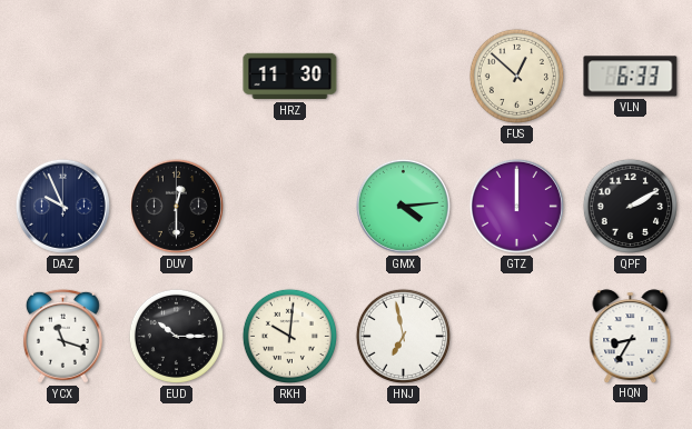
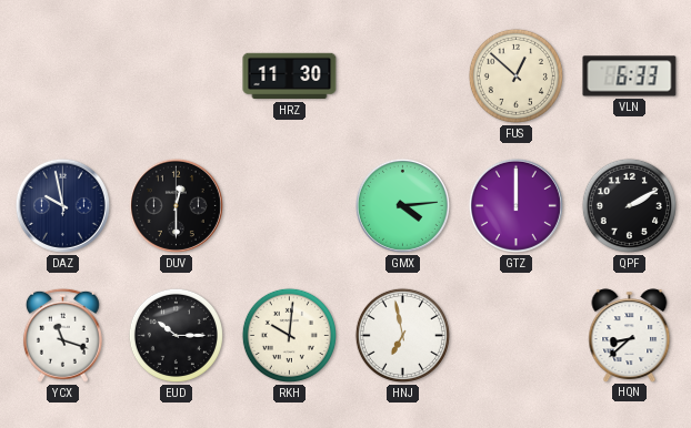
DAZ: 9:56 -> 9:58
HQN: 8:35 -> 8:38
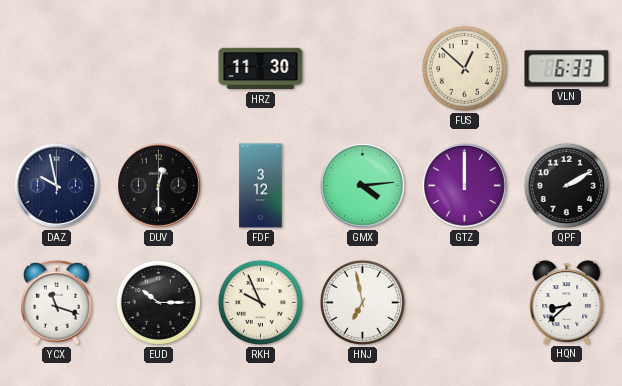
FDF: none -> 3:12
RKH: 10:01 -> 9:56
